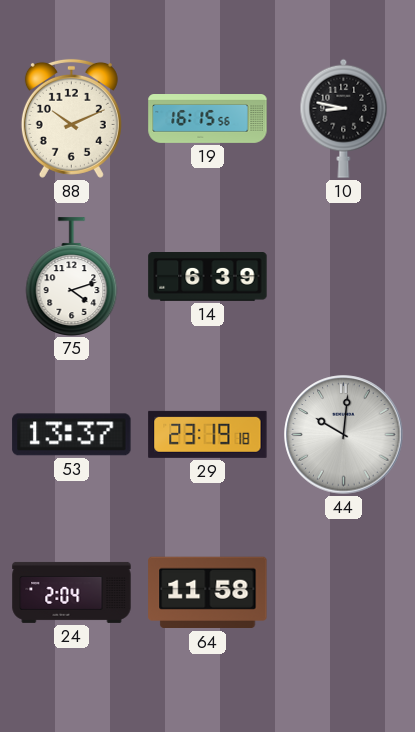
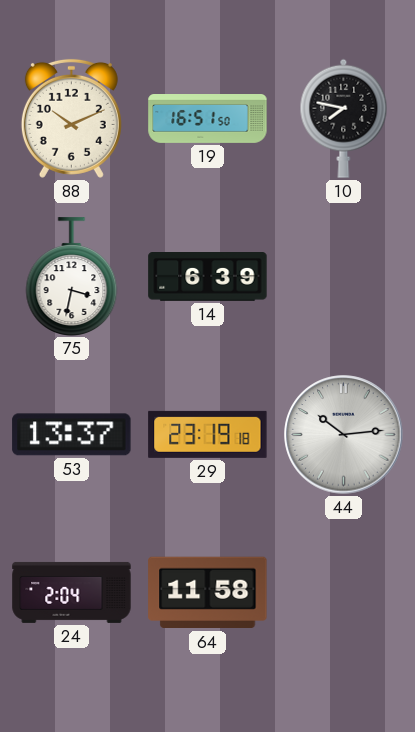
19: 16:15 -> 16:51
10: 8:47 -> 7:47
75: 4:12 -> 3:32
44: 10:01 -> 10:14
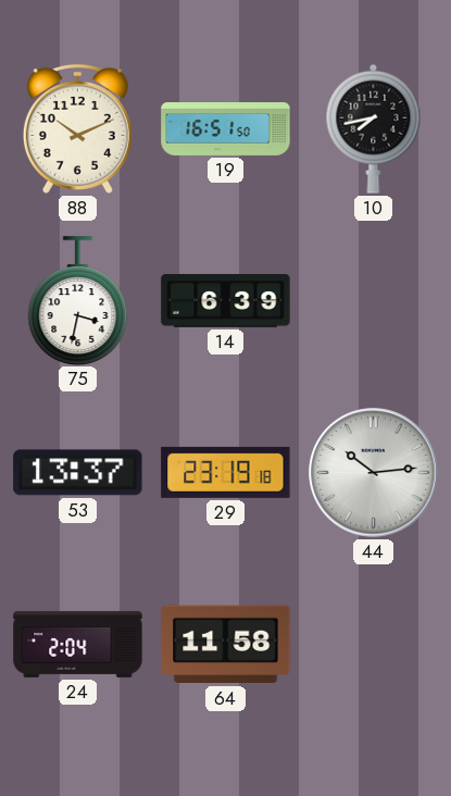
10: 7:47 -> 7:43
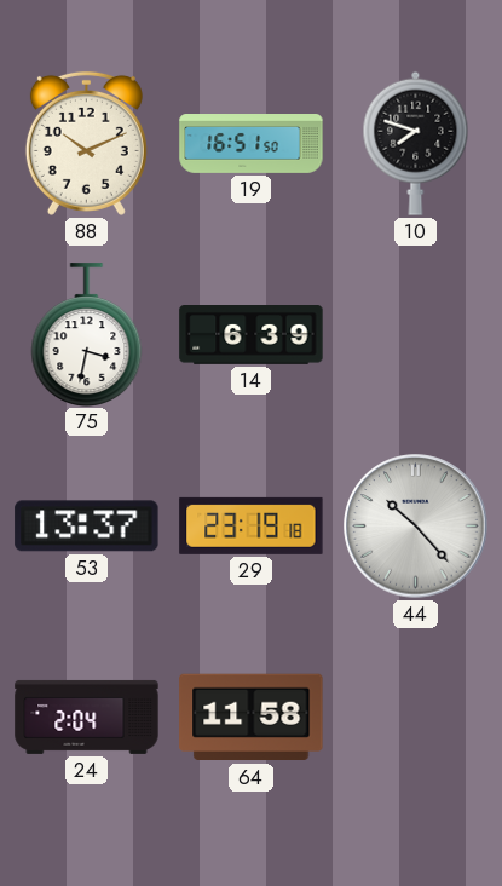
10: 7:43 -> 7:48
44: 10:14 -> 10:23
